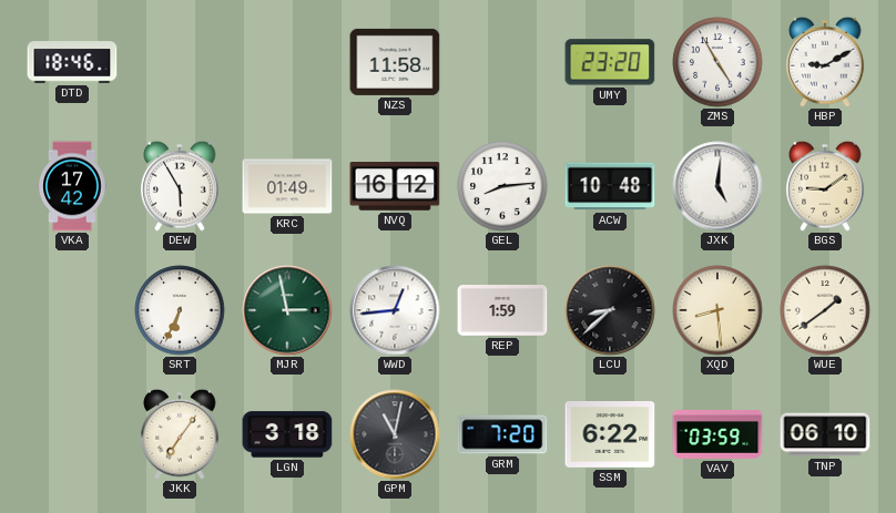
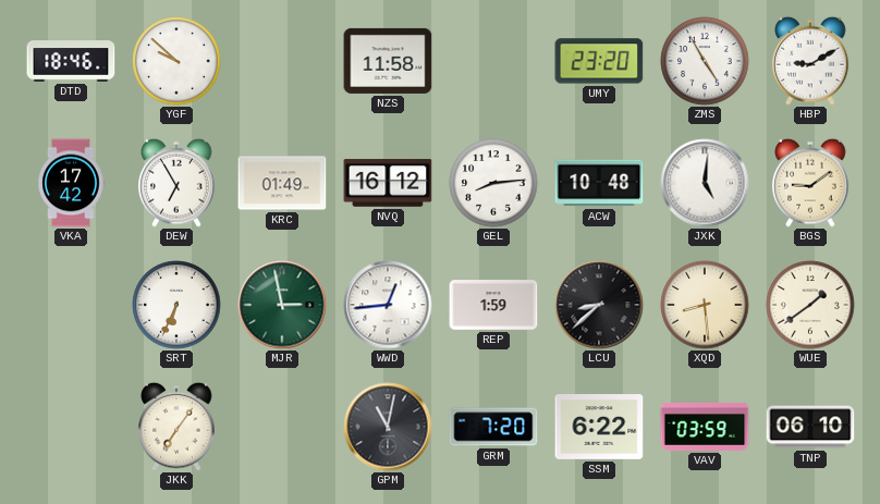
YGF: none -> 9:52
DEW: 5:55 -> 6:55
LGN: 3:18 -> none
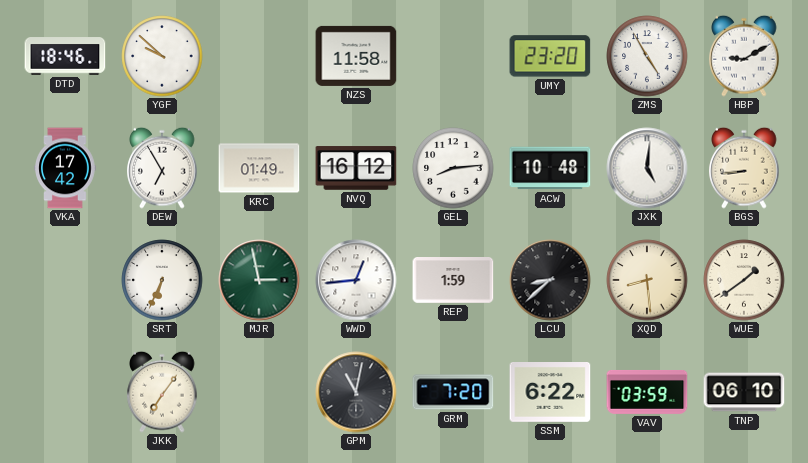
BGS: 9:09 -> 8:44
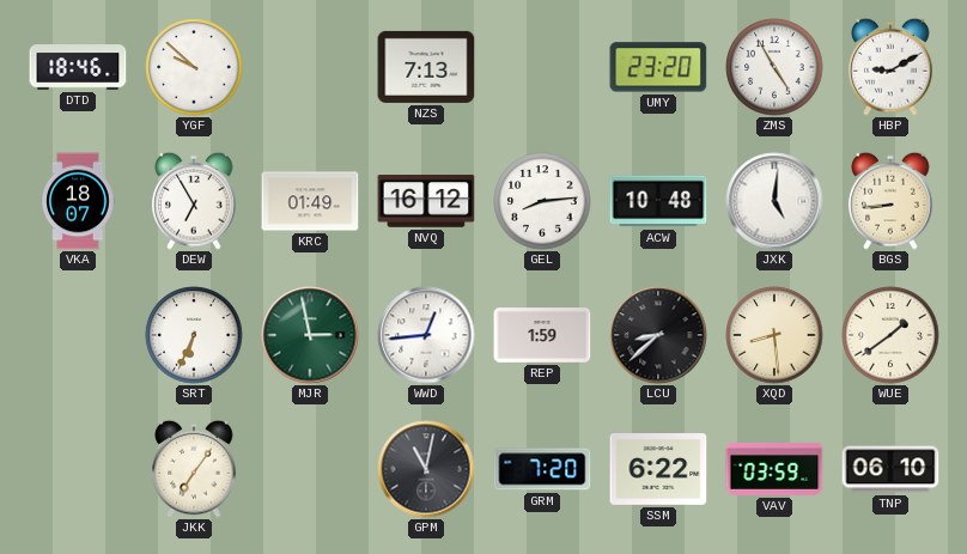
NZS: 11:58 -> 7:13
VKA: 17:42 -> 18:07
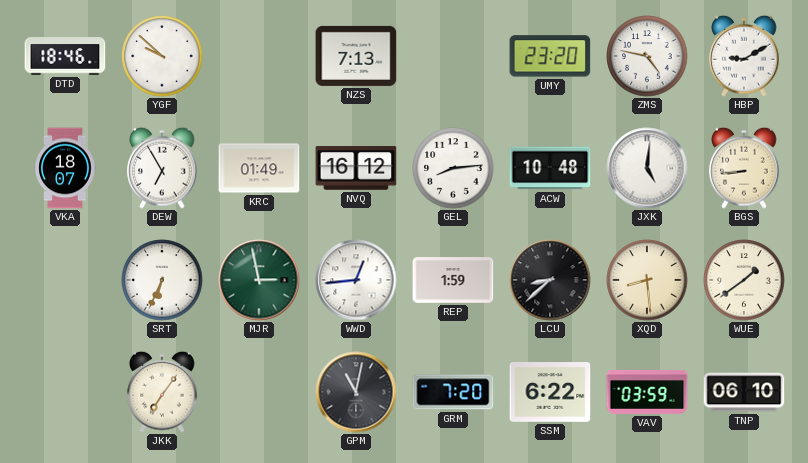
ZMS: 4:55 -> 4:47
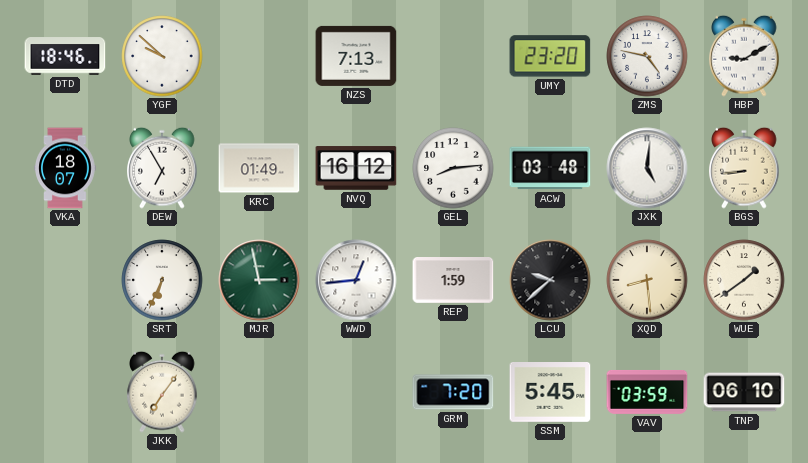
ACW: 10:48 -> 03:48
LCU: 8:38 -> 9:38
GPM: 11:02 -> none
SSM: 6:22 -> 5:45
